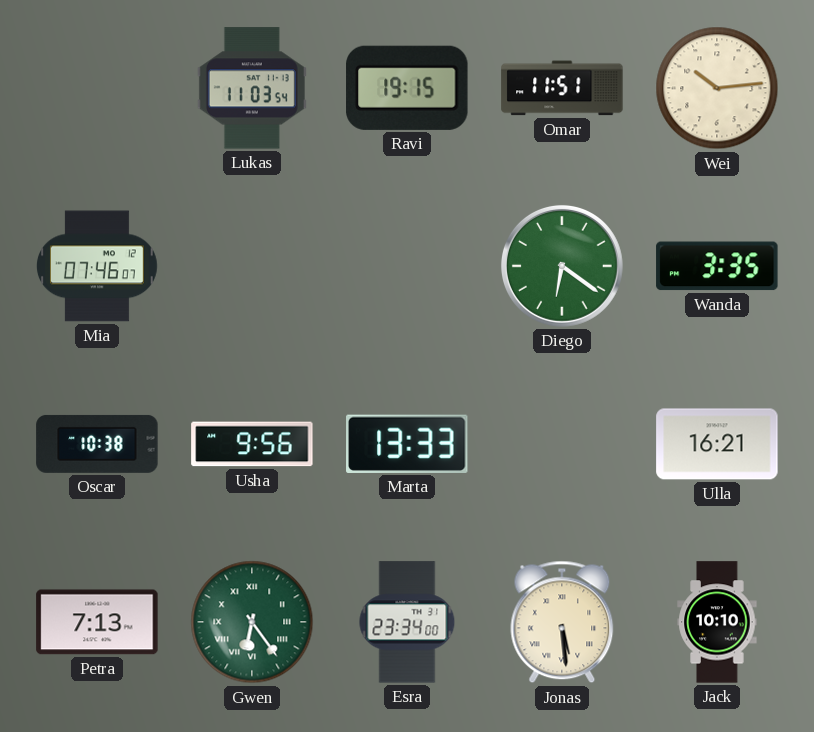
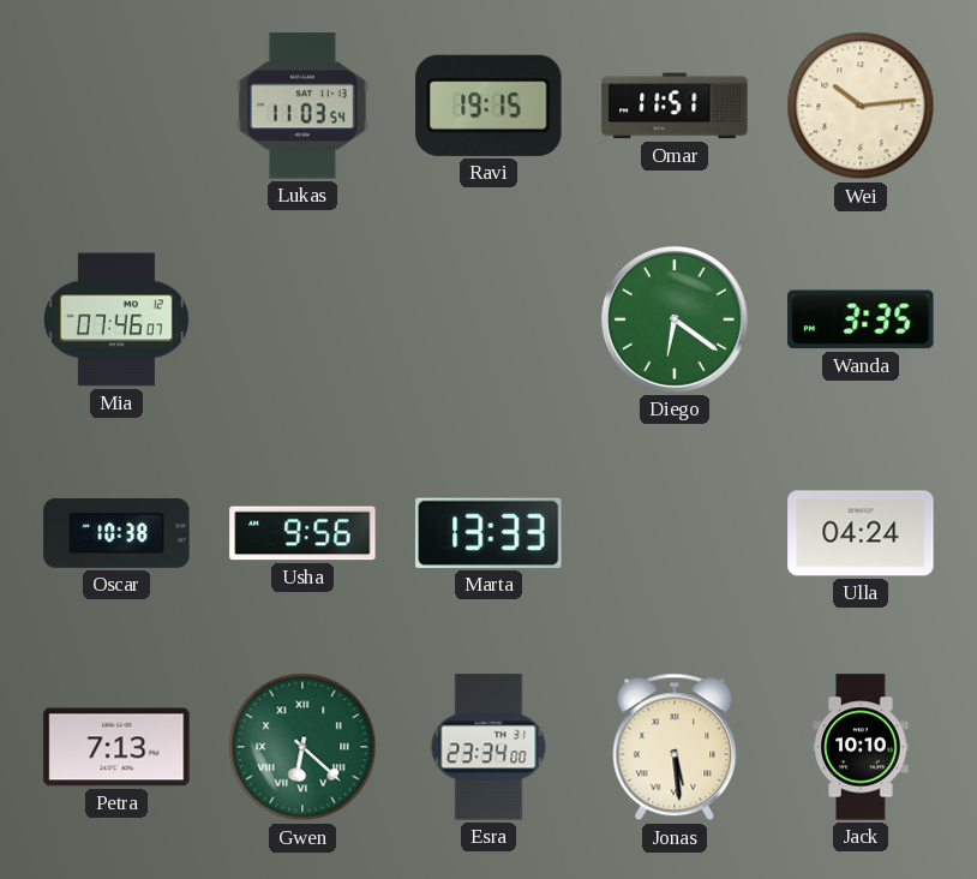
Ulla: 16:21 -> 04:24
Gwen: 6:24 -> 6:22
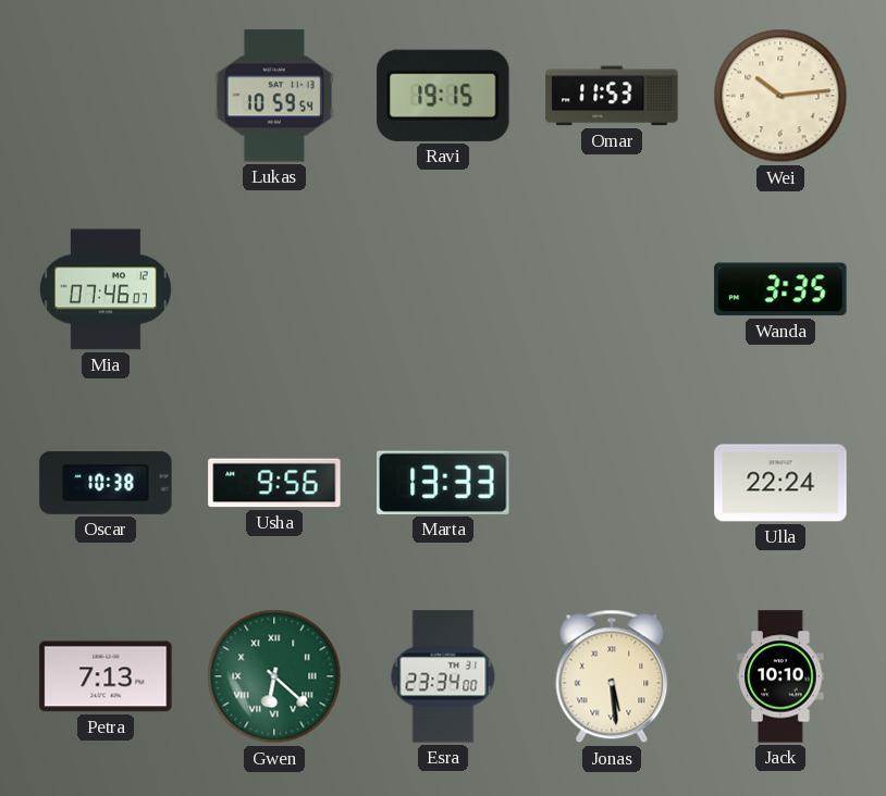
Lukas: 11:03 -> 10:59
Omar: 11:51 -> 11:53
Diego: 6:21 -> none
Ulla: 04:24 -> 22:24
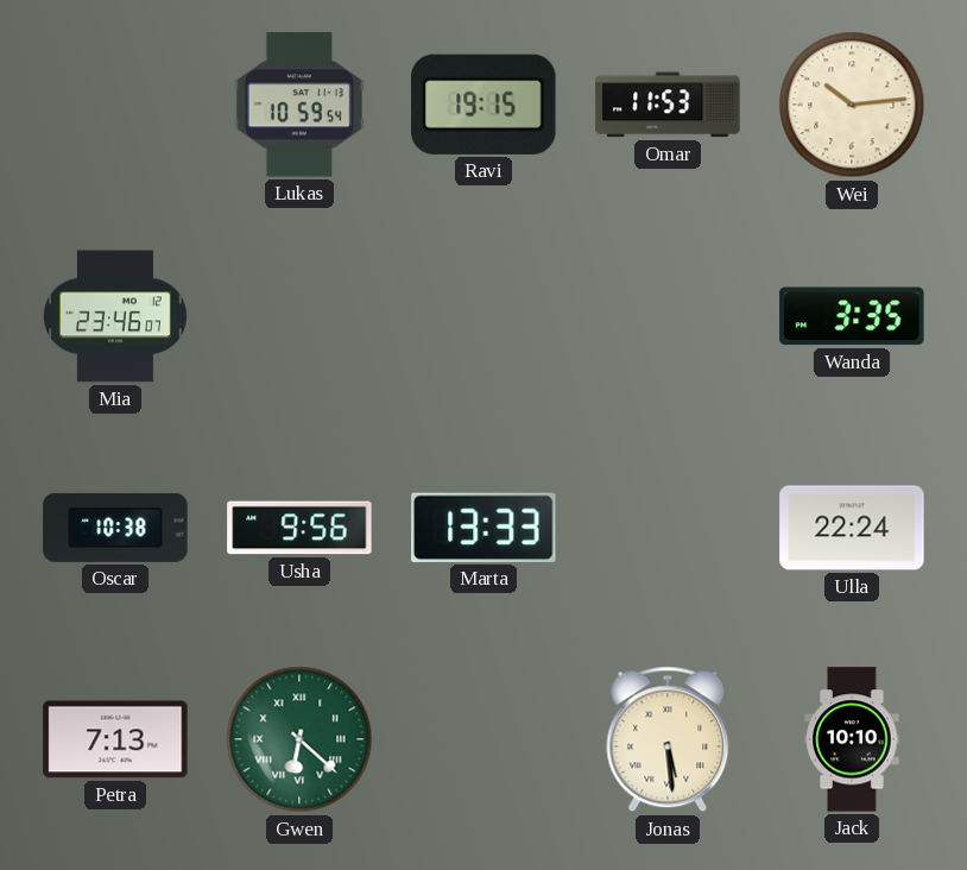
Mia: 07:46 -> 23:46
Esra: 23:34 -> none
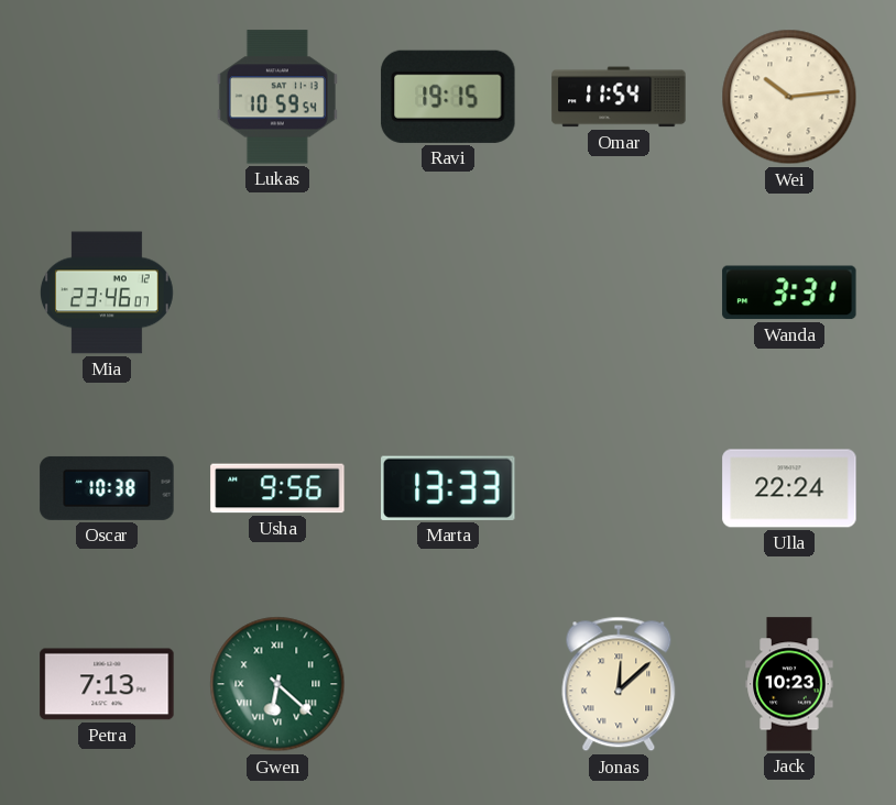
Omar: 11:53 -> 11:54
Wanda: 3:35 -> 3:31
Jonas: 5:29 -> 12:08
Jack: 10:10 -> 10:23
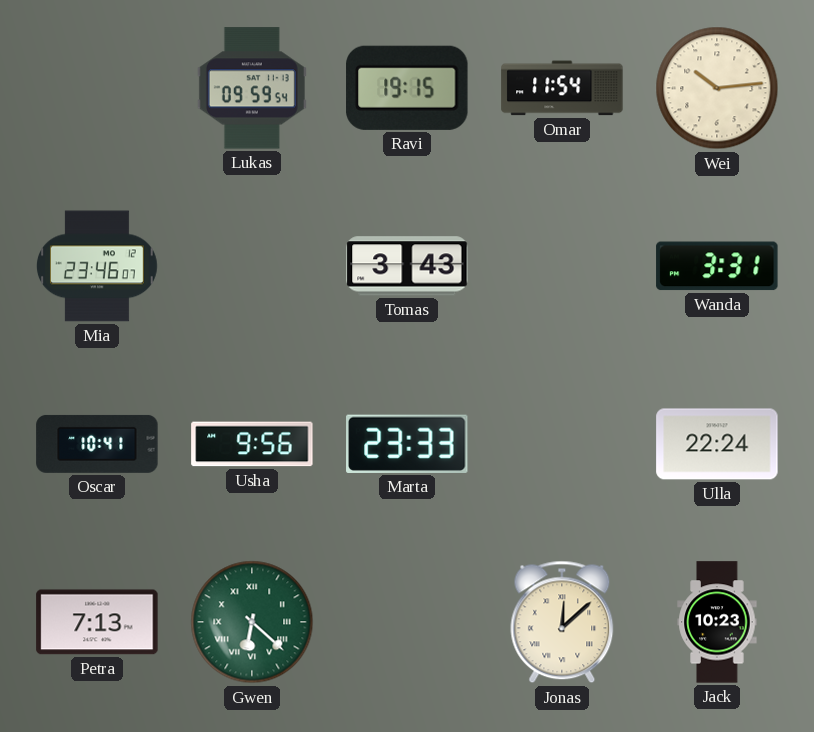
Lukas: 10:59 -> 09:59
Tomas: none -> 3:43
Oscar: 10:38 -> 10:41
Marta: 13:33 -> 23:33
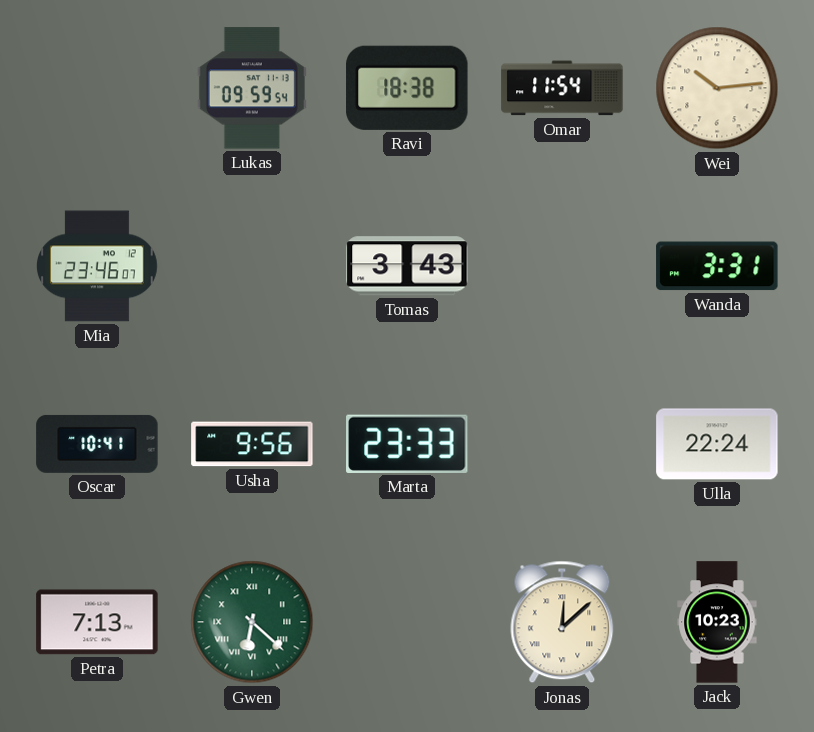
Ravi: 19:15 -> 18:38
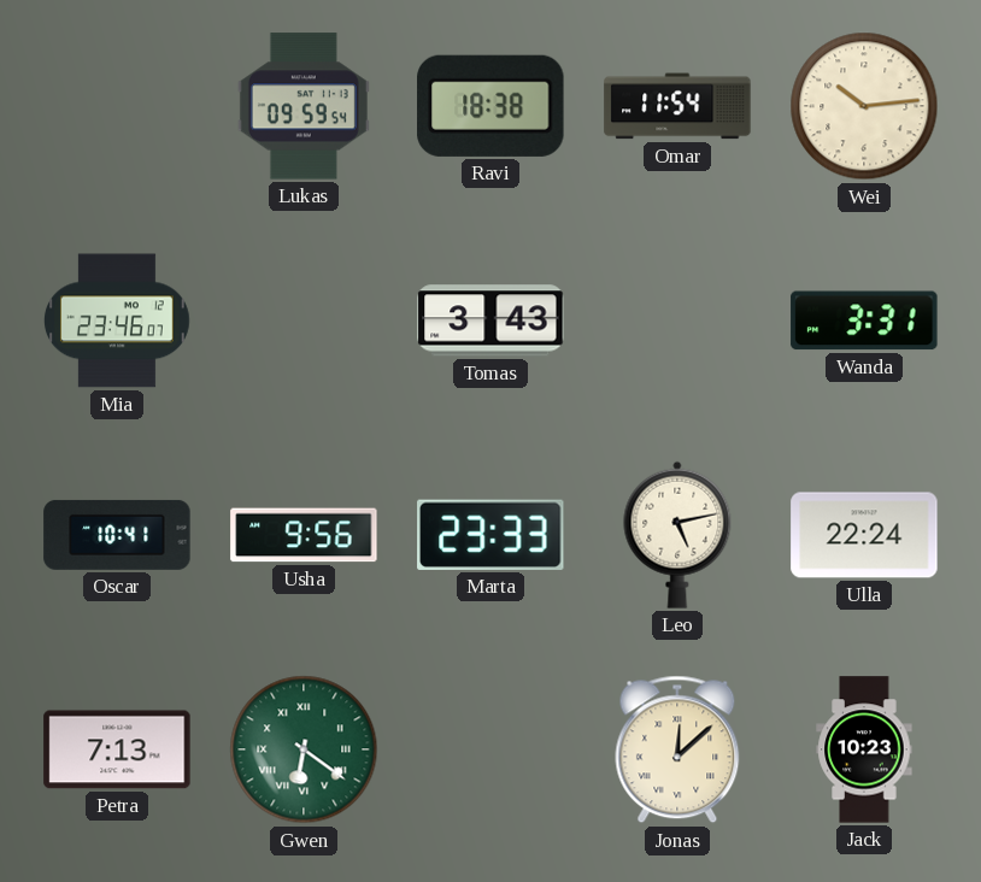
Leo: none -> 5:13
Gwen: 6:22 -> 6:21
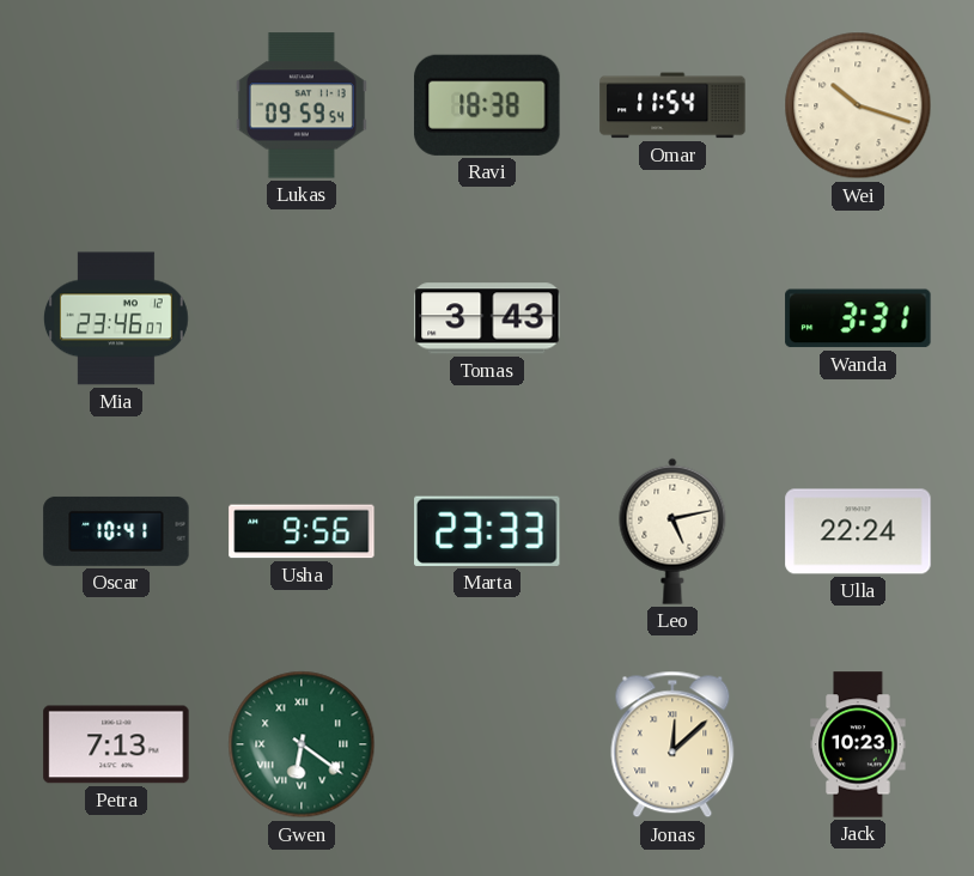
Wei: 10:14 -> 10:18
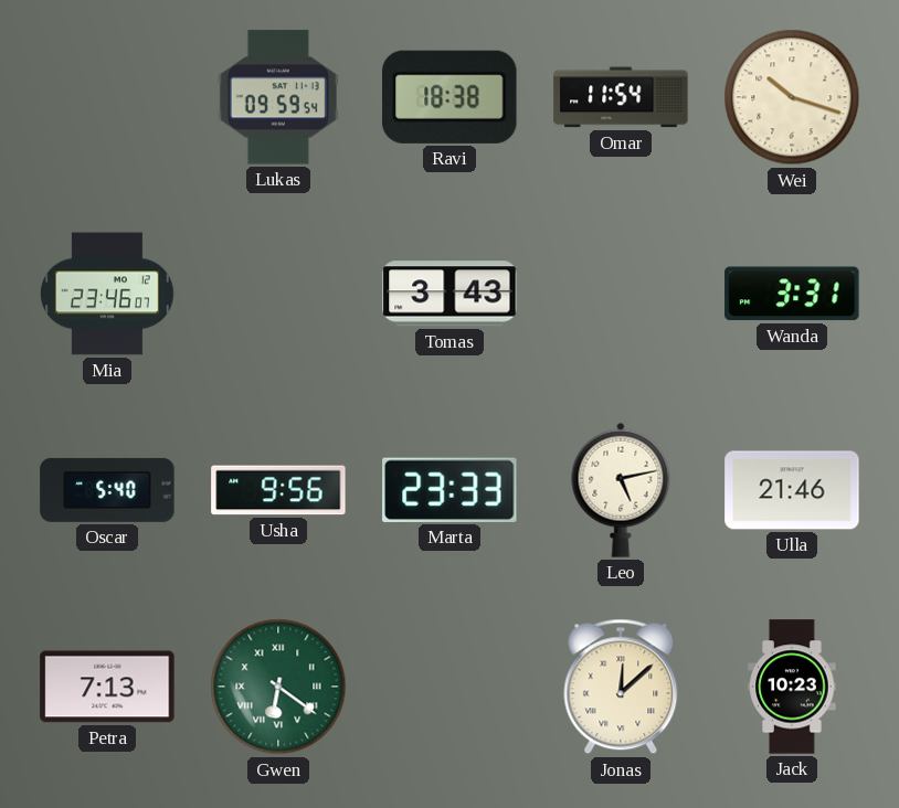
Oscar: 10:41 -> 5:40
Ulla: 22:24 -> 21:46
